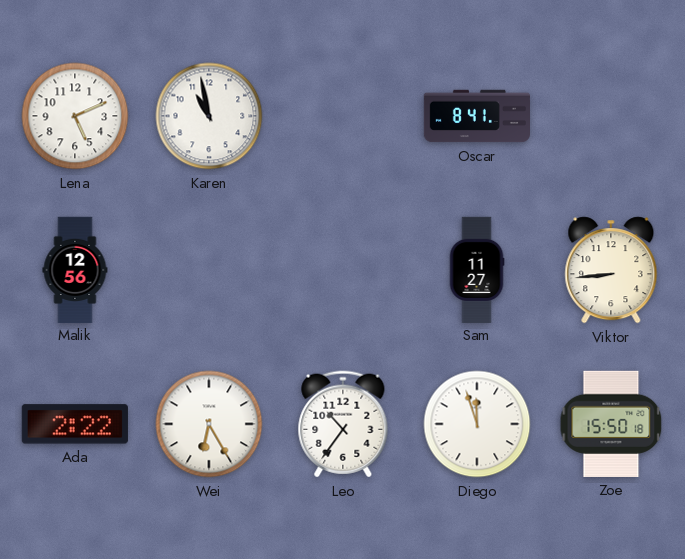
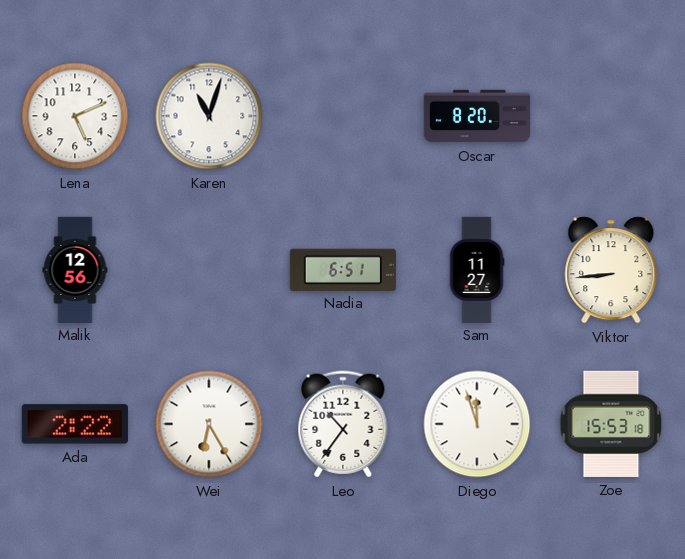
Karen: 10:58 -> 11:03
Oscar: 8:41 -> 8:20
Nadia: none -> 6:51
Zoe: 15:50 -> 15:53
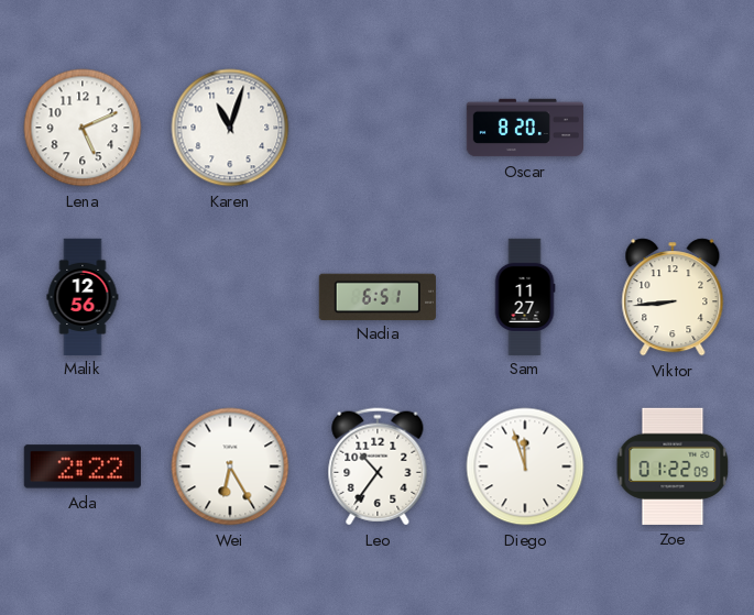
Zoe: 15:53 -> 01:22
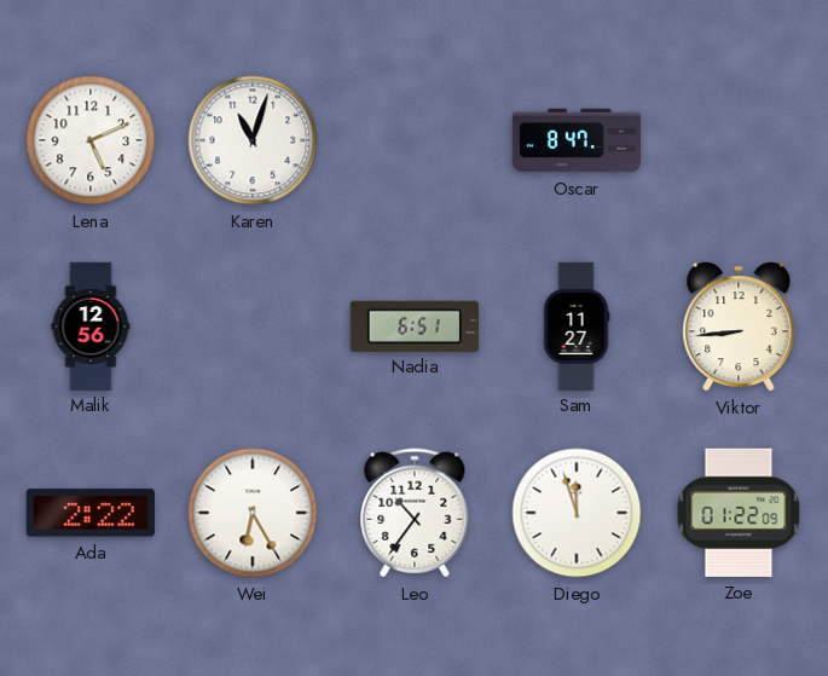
Oscar: 8:20 -> 8:47
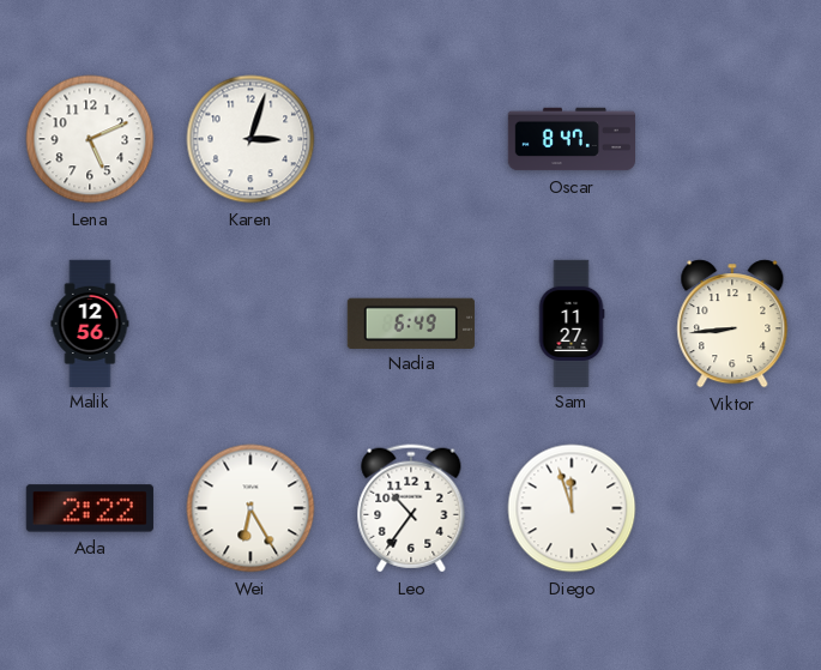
Karen: 11:03 -> 3:03
Nadia: 6:51 -> 6:49
Zoe: 01:22 -> none
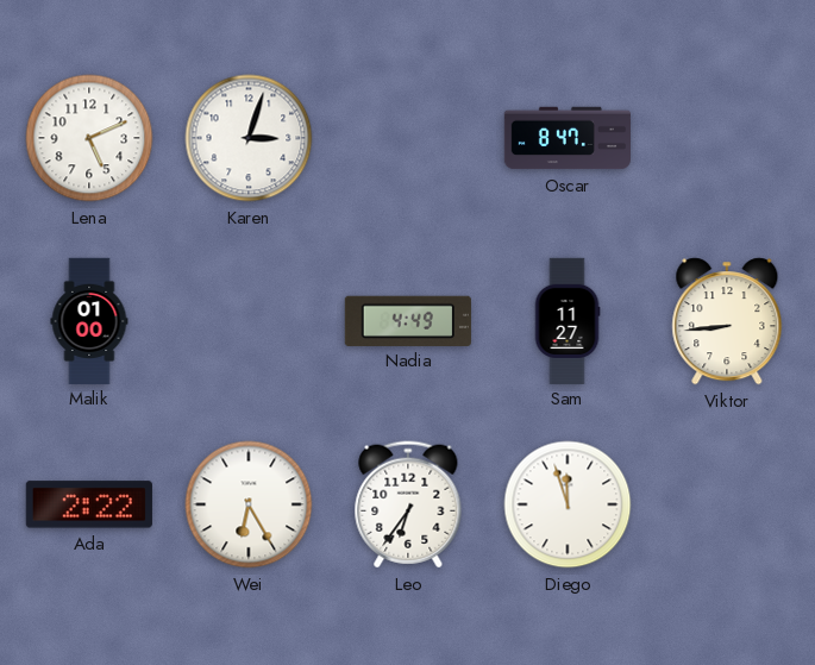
Malik: 12:56 -> 01:00
Nadia: 6:49 -> 4:49
Leo: 10:36 -> 6:36
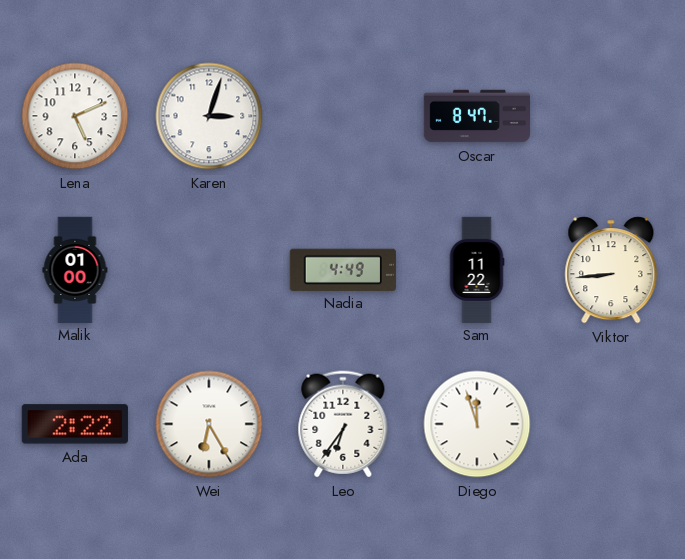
Sam: 11:27 -> 11:22
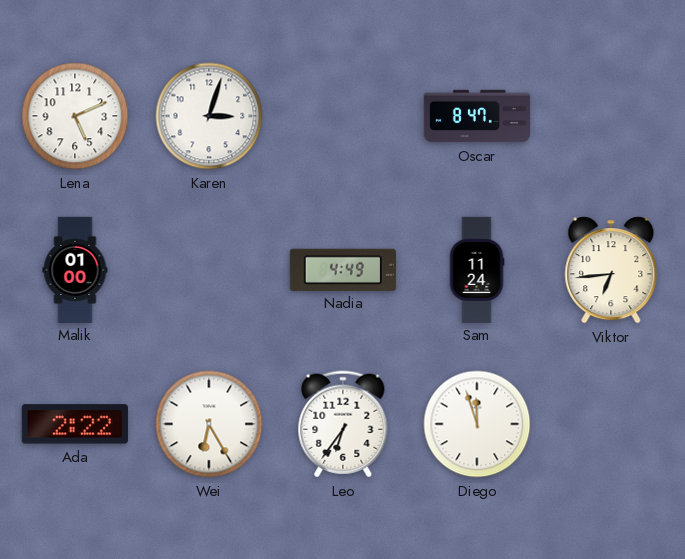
Sam: 11:22 -> 11:24
Viktor: 8:44 -> 6:44
